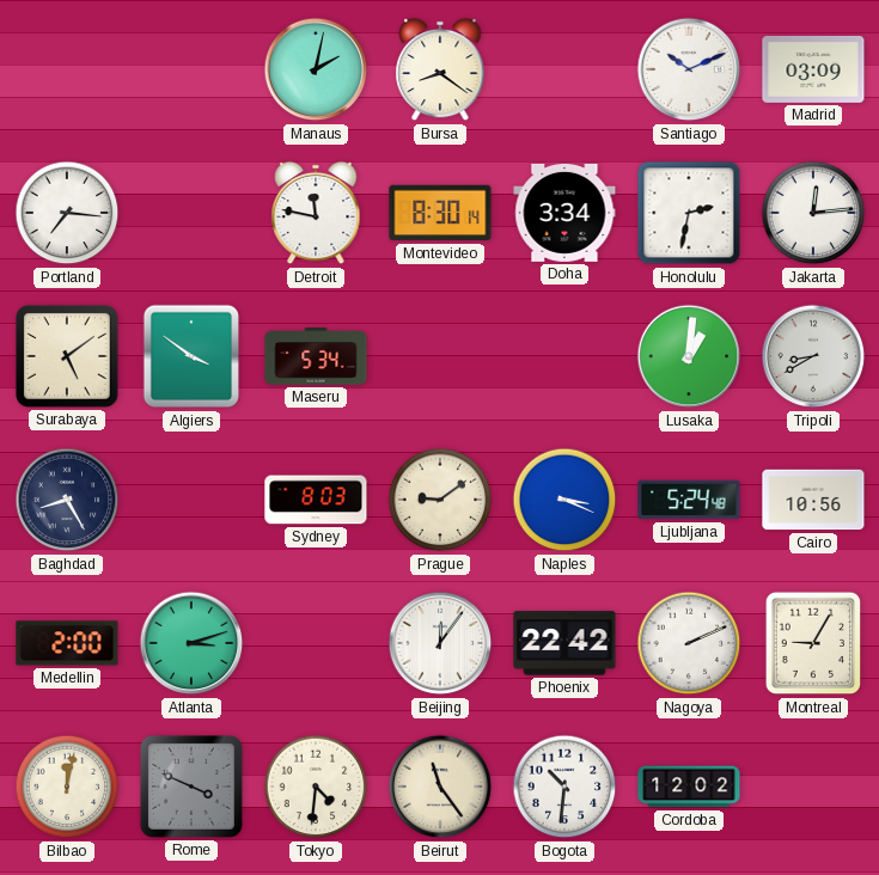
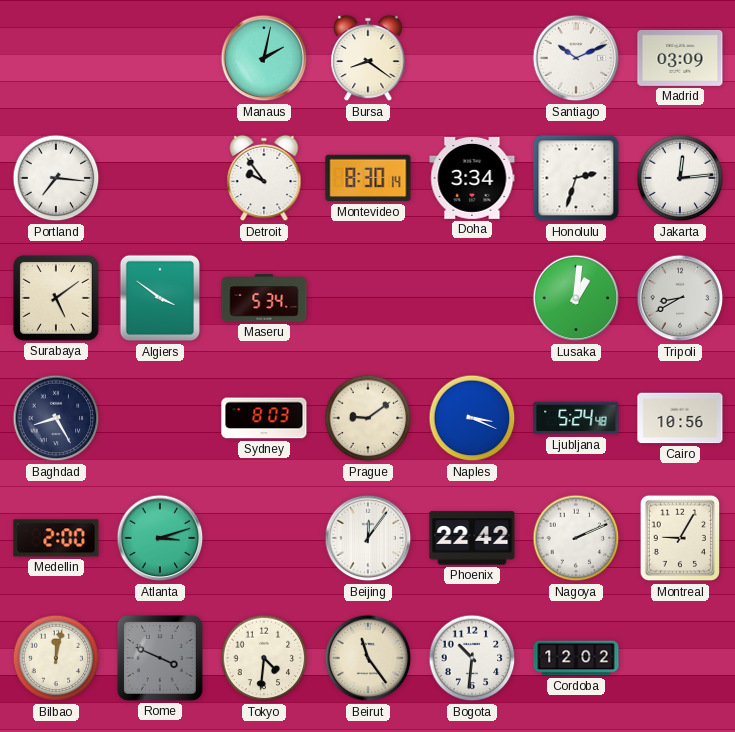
Detroit: 11:47 -> 9:54
Honolulu: 2:32 -> 2:33
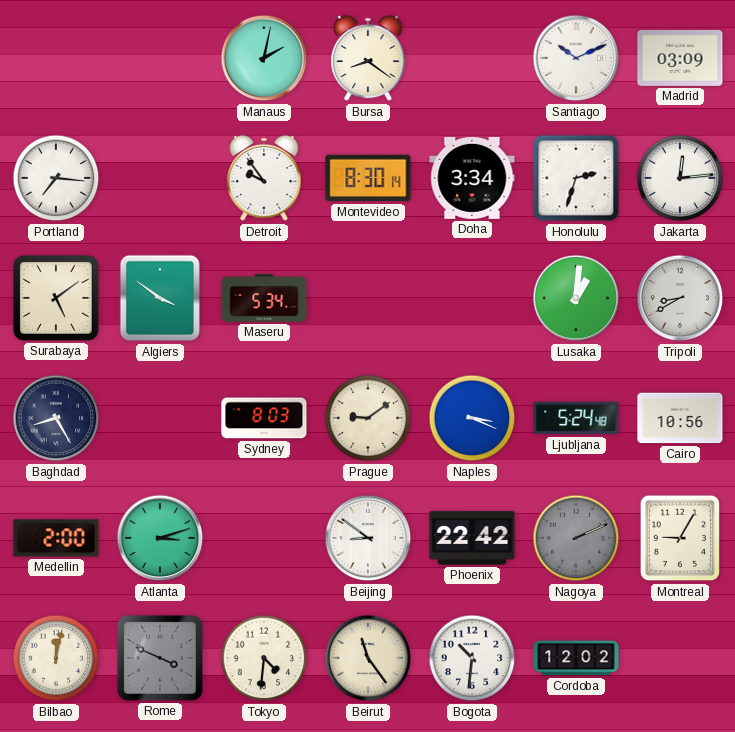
Beijing: 12:06 -> 8:51
Nagoya dial: white -> grey
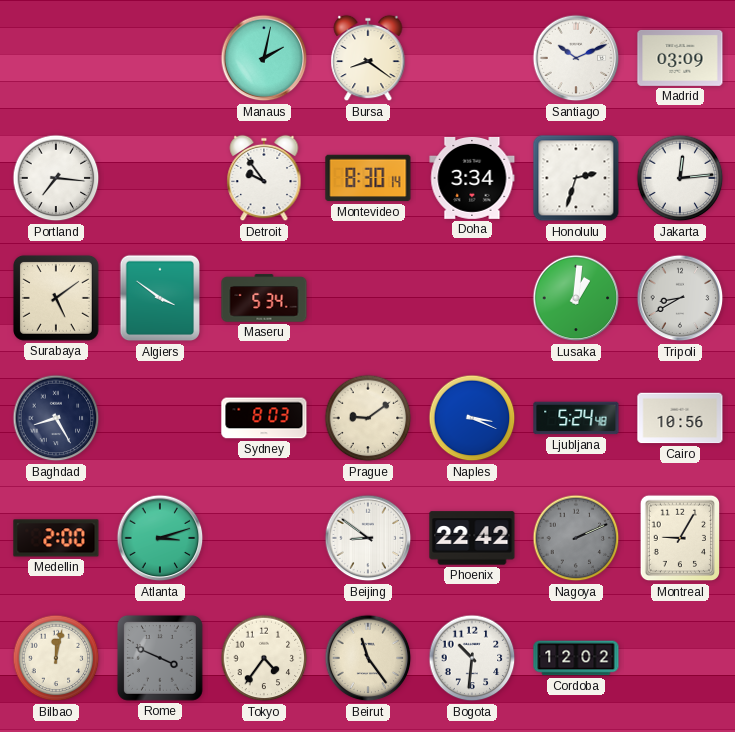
Tokyo: 4:31 -> 4:36
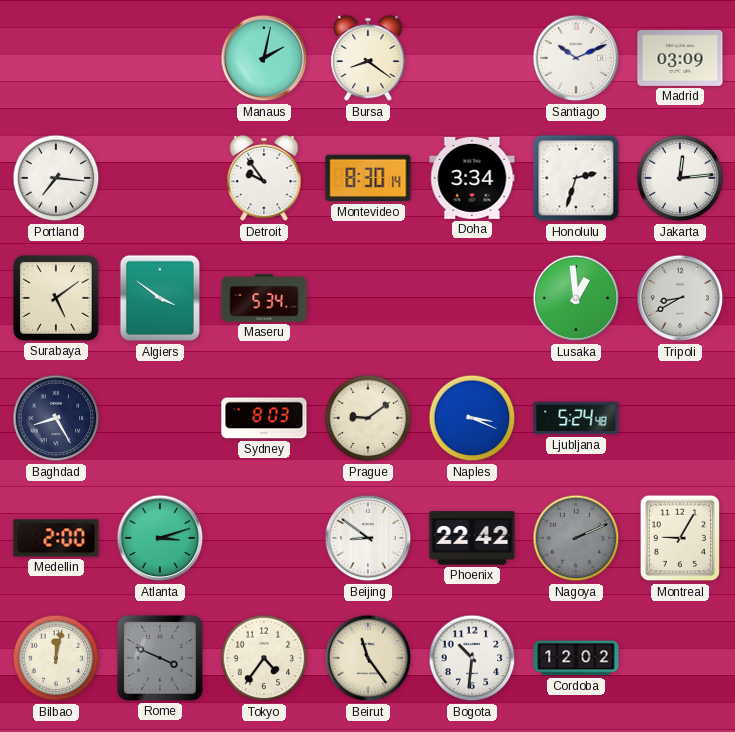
Lusaka: 1:01 -> 12:59
Cairo: 10:56 -> none
